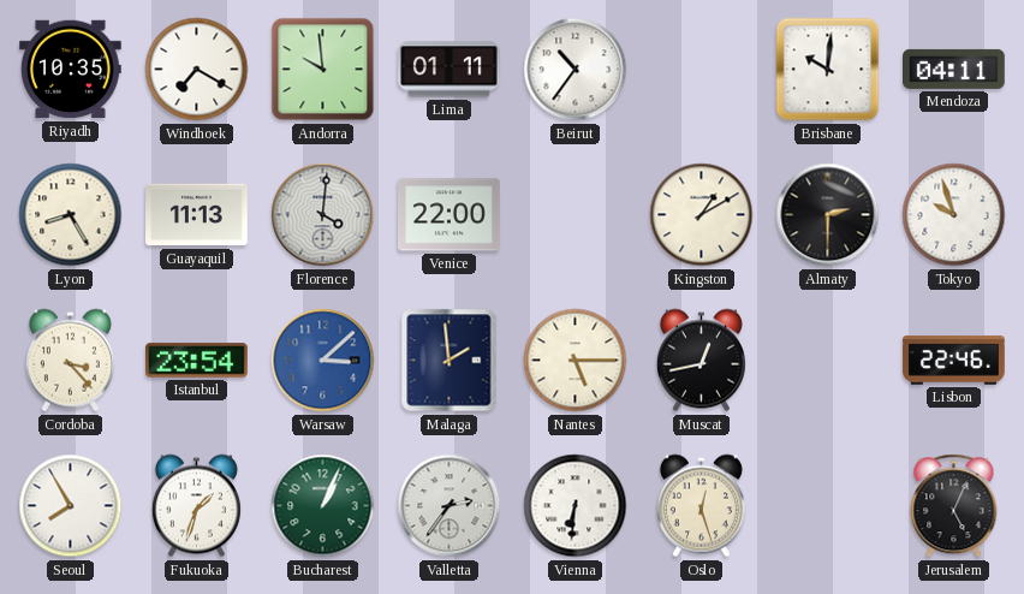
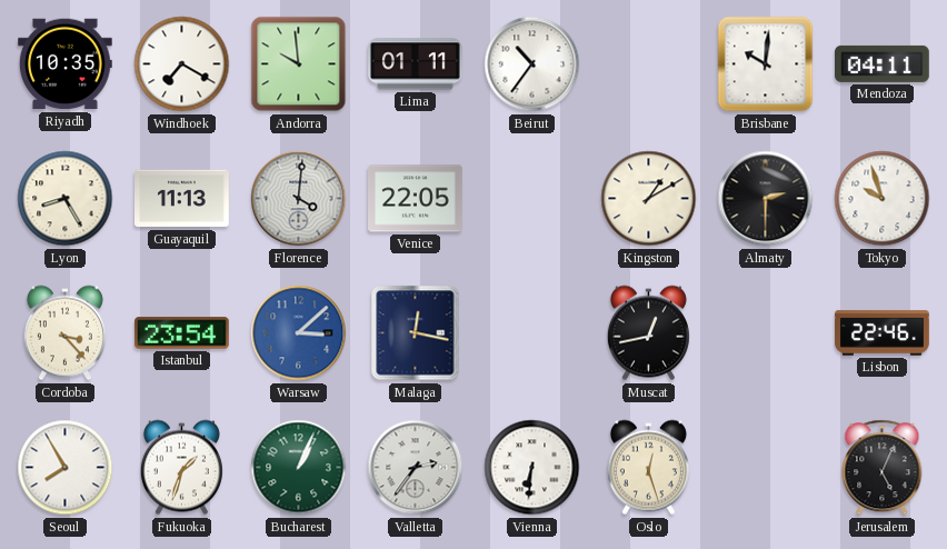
Venice: 22:00 -> 22:05
Malaga: 1:59 -> 12:17
Nantes: 5:15 -> none
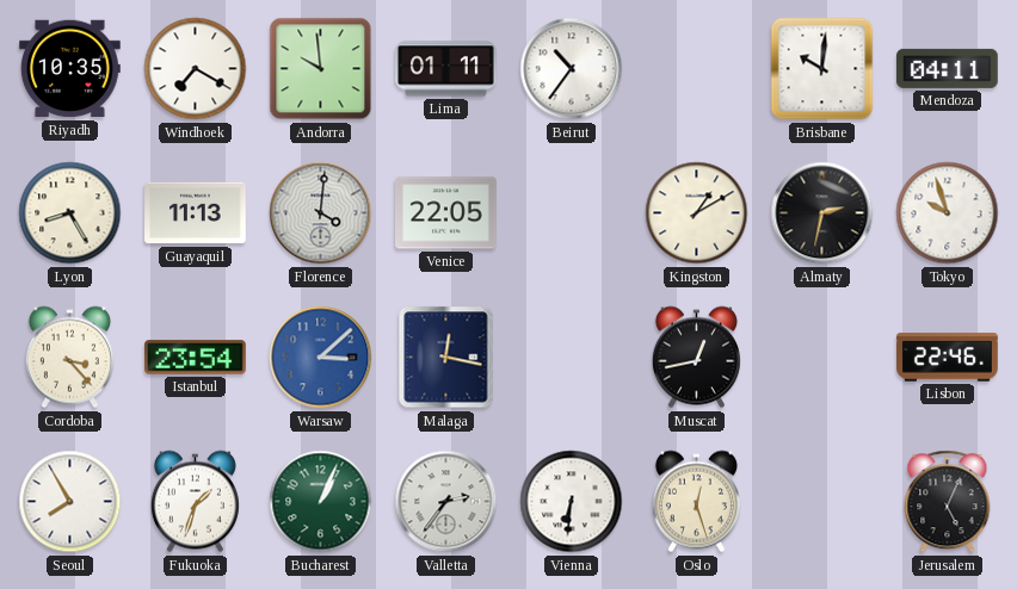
Almaty: 2:30 -> 2:32
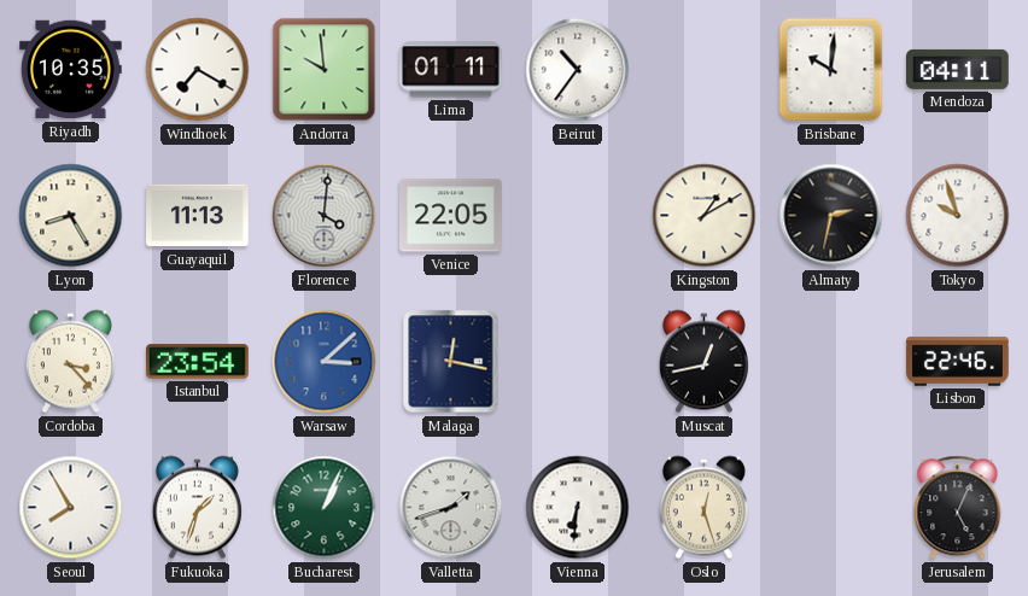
Valletta: 2:36 -> 1:42
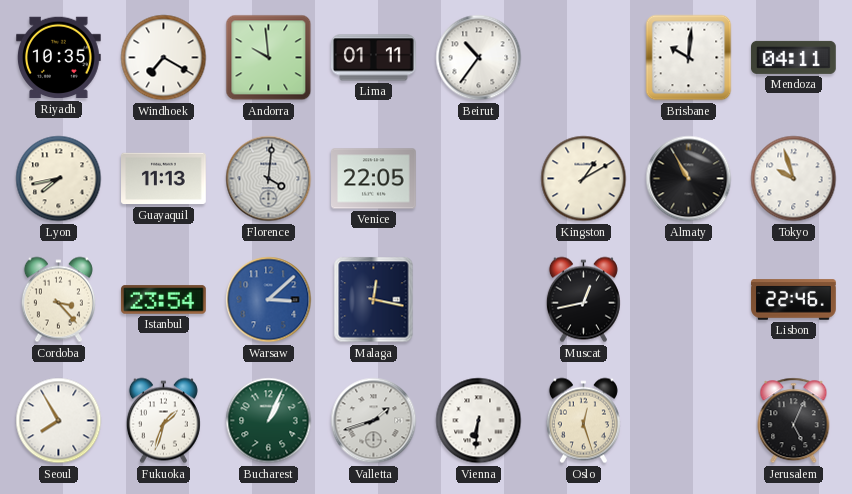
Lyon: 8:25 -> 7:43
Almaty: 2:32 -> 10:55
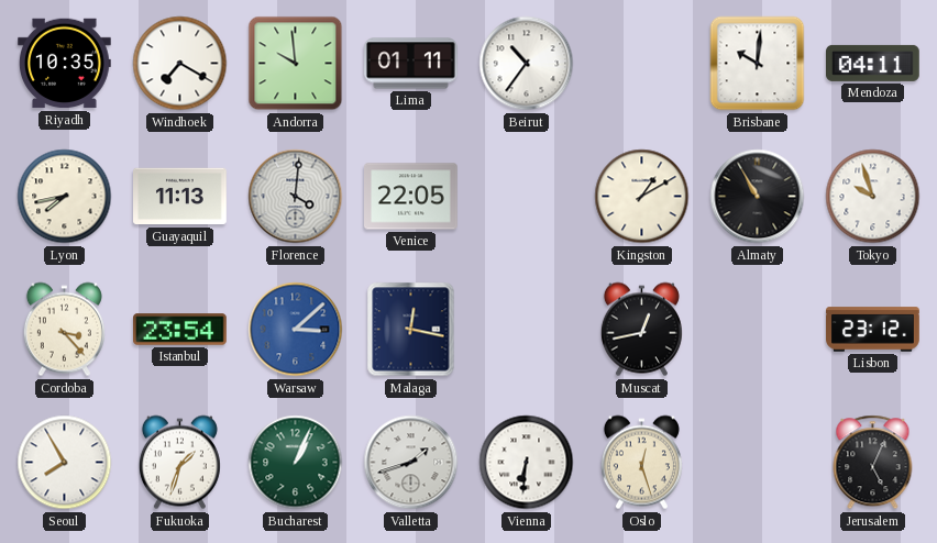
Lisbon: 22:46 -> 23:12
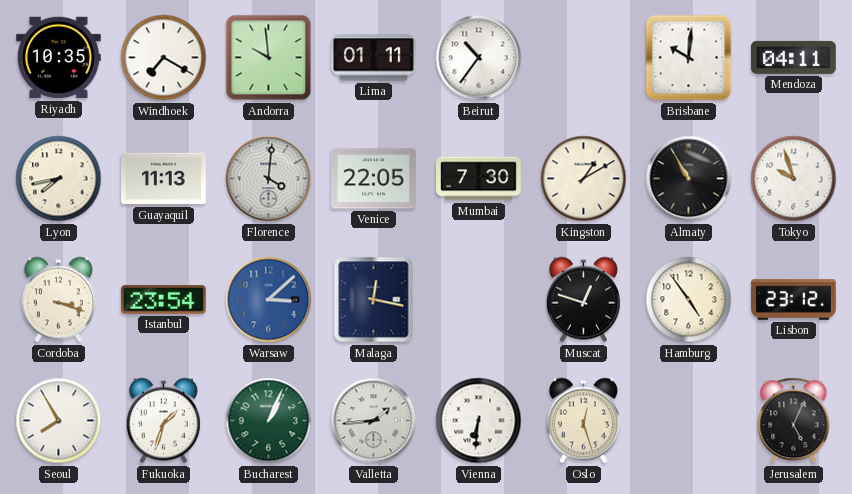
Mumbai: none -> 7:30
Cordoba: 3:23 -> 3:18
Muscat: 12:43 -> 12:48
Hamburg: none -> 4:54
Valletta: 1:42 -> 1:44
